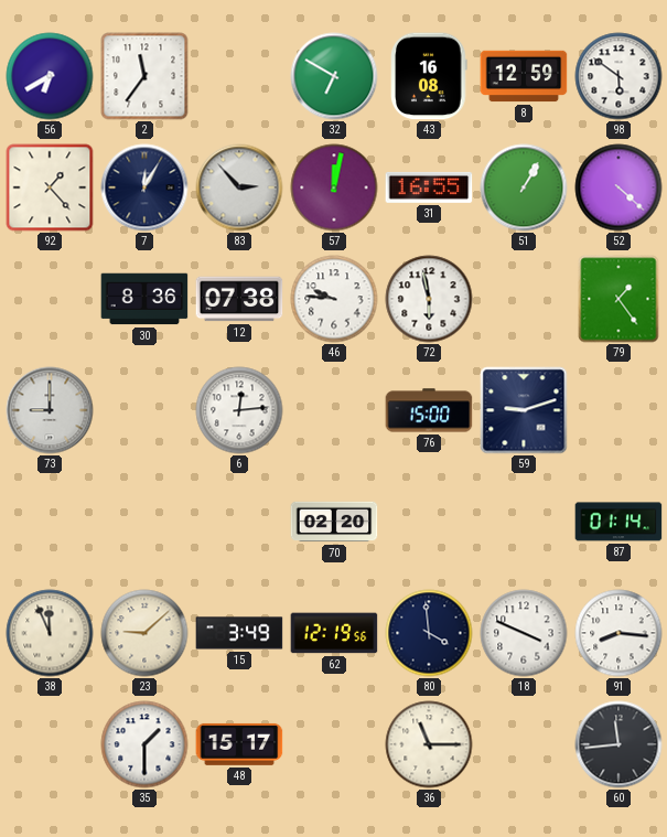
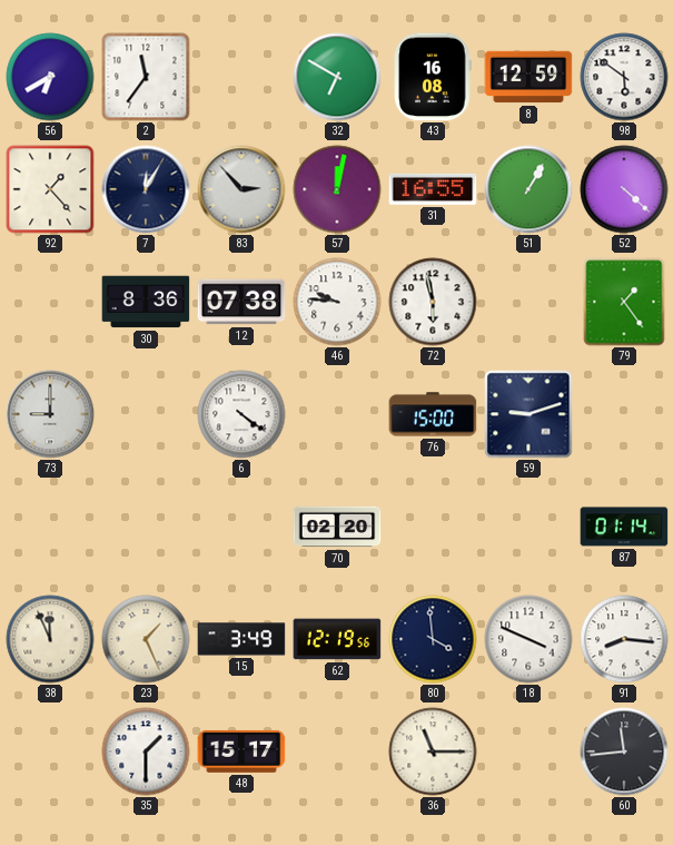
6: 12:14 -> 4:21
23: 9:08 -> 1:26
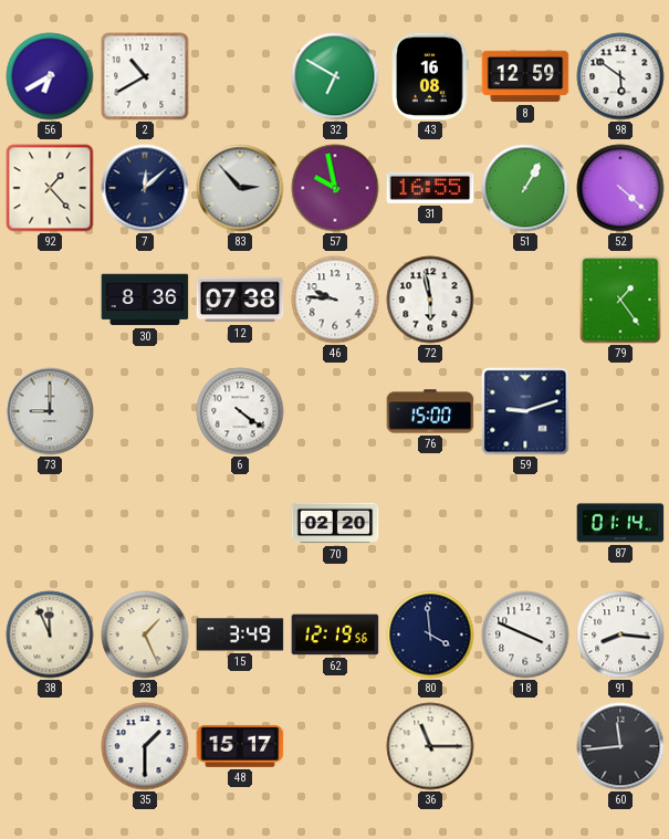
2: 11:36 -> 10:40
7: 12:05 -> 12:08
57: 12:02 -> 9:58
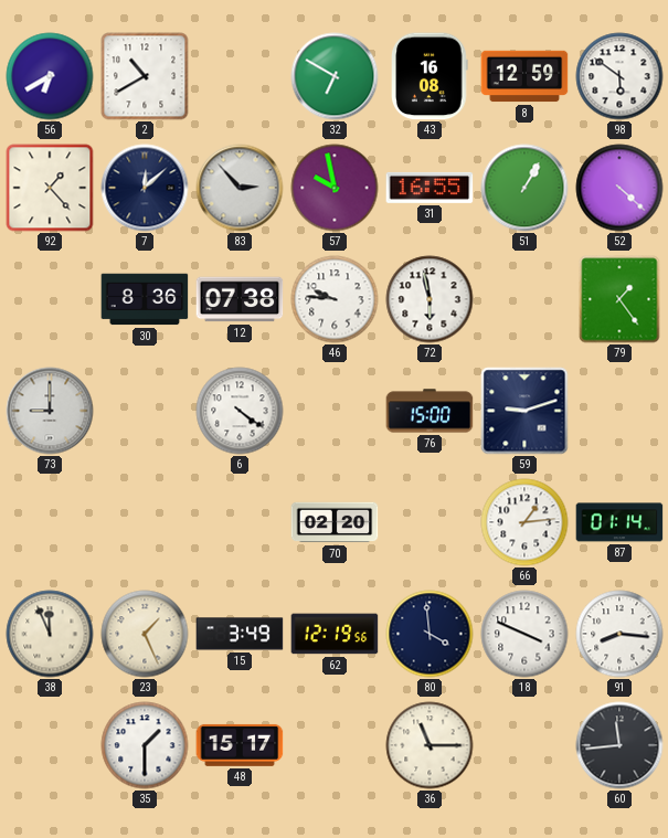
66: none -> 1:14
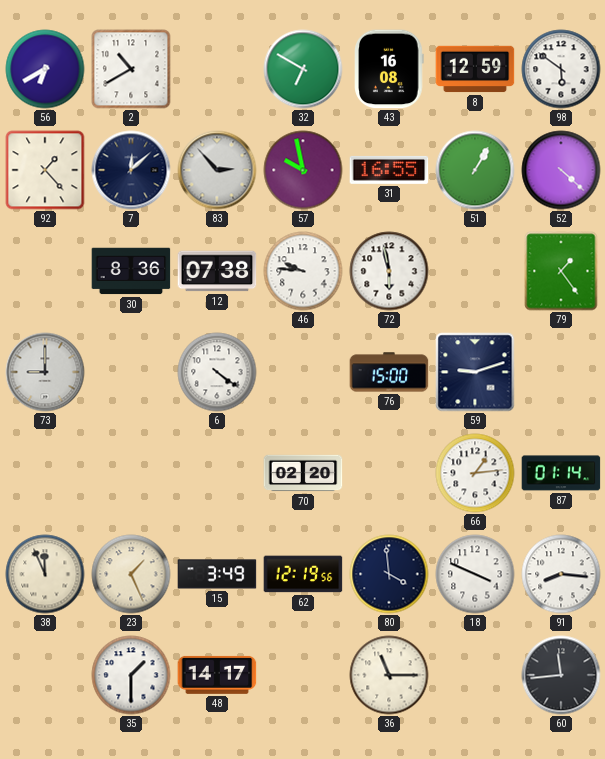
48: 15:17 -> 14:17
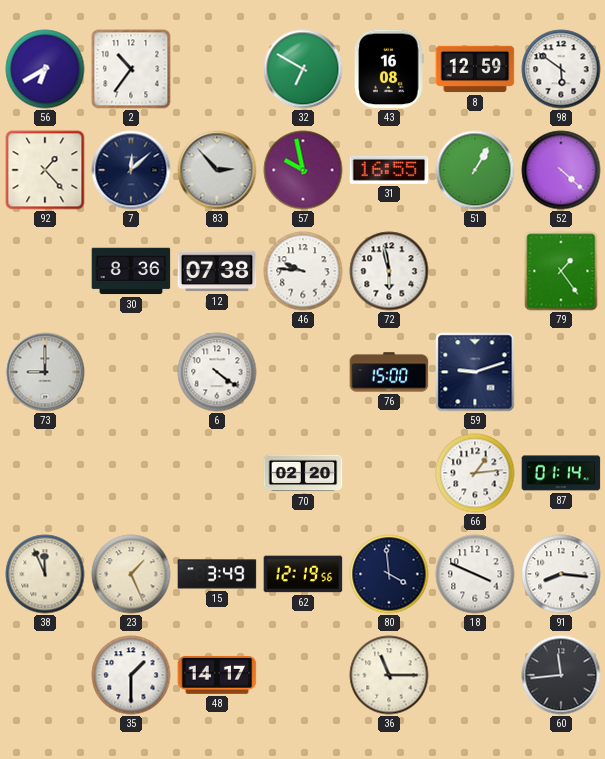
2: 10:40 -> 10:36
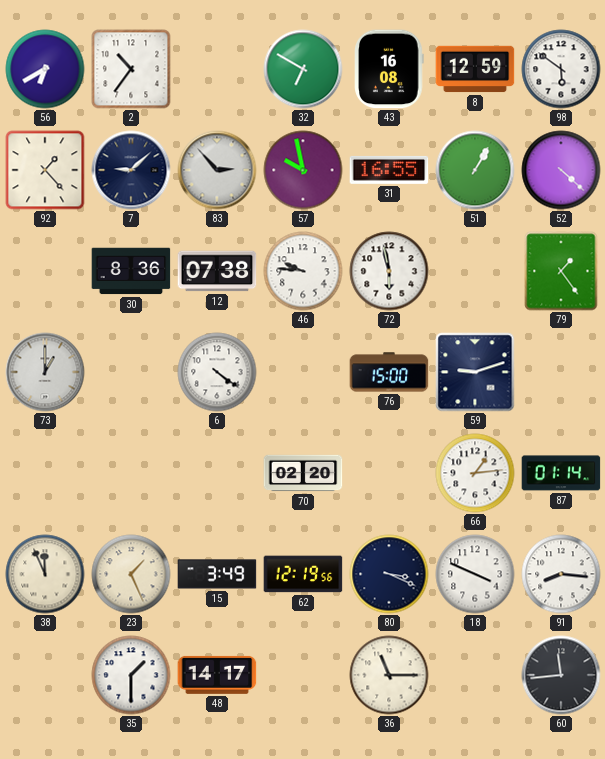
7: 12:08 -> 9:08
73: 9:00 -> 1:00
80: 3:59 -> 3:19
